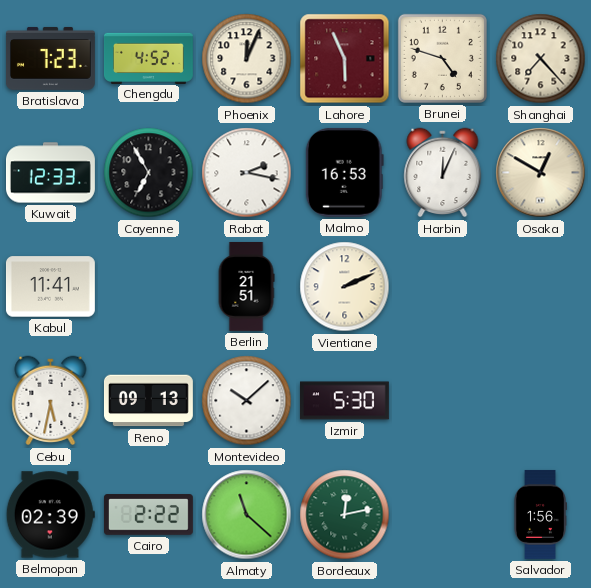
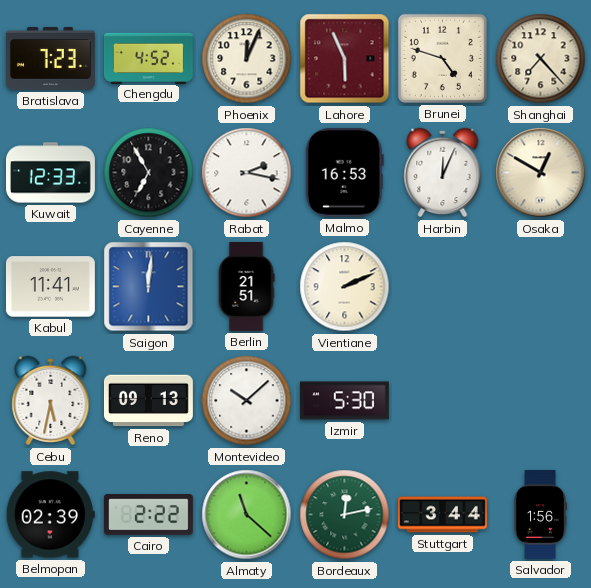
Saigon: none -> 12:01
Stuttgart: none -> 3:44
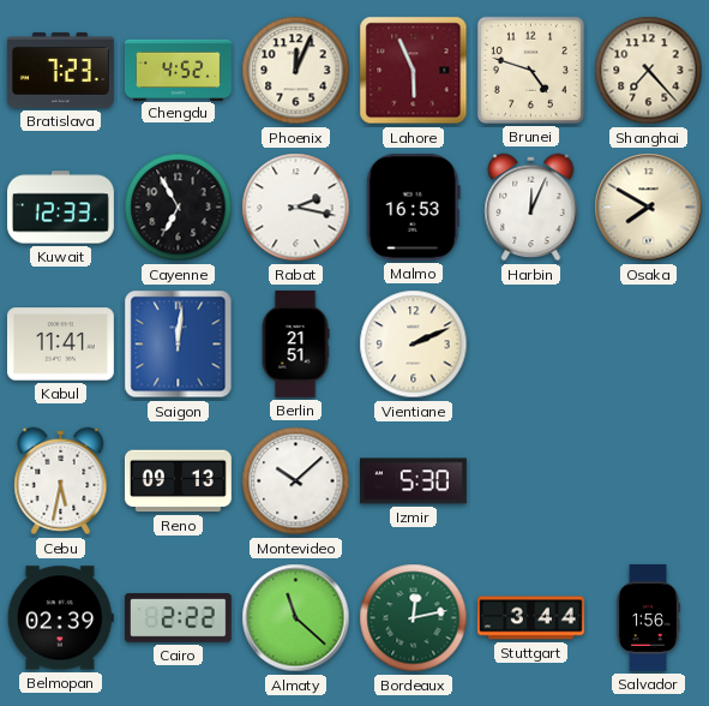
Osaka: 12:50 -> 7:50
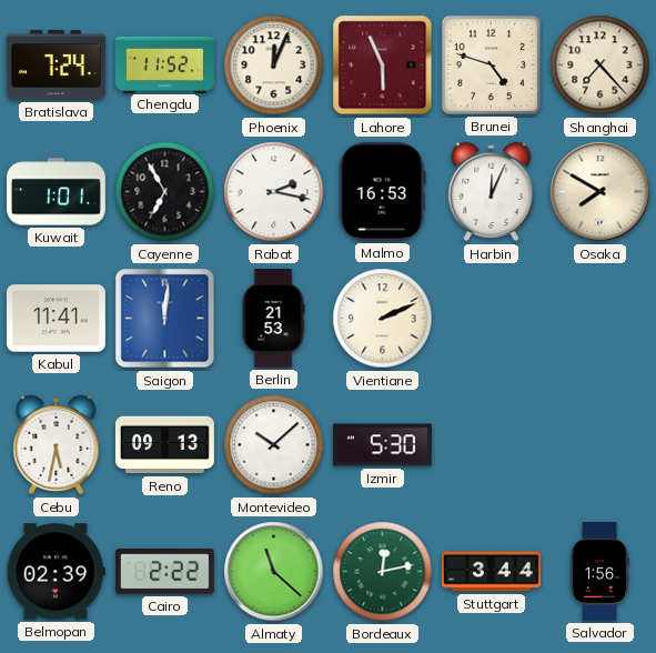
Bratislava: 7:23 -> 7:24
Chengdu: 4:52 -> 11:52
Kuwait: 12:33 -> 1:01
Berlin: 21:51 -> 21:53
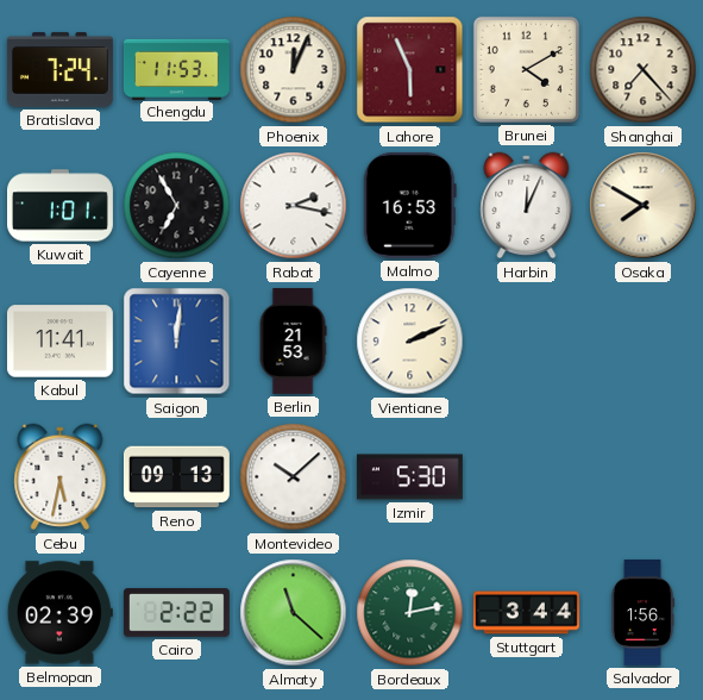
Chengdu: 11:52 -> 11:53
Brunei: 4:48 -> 4:10
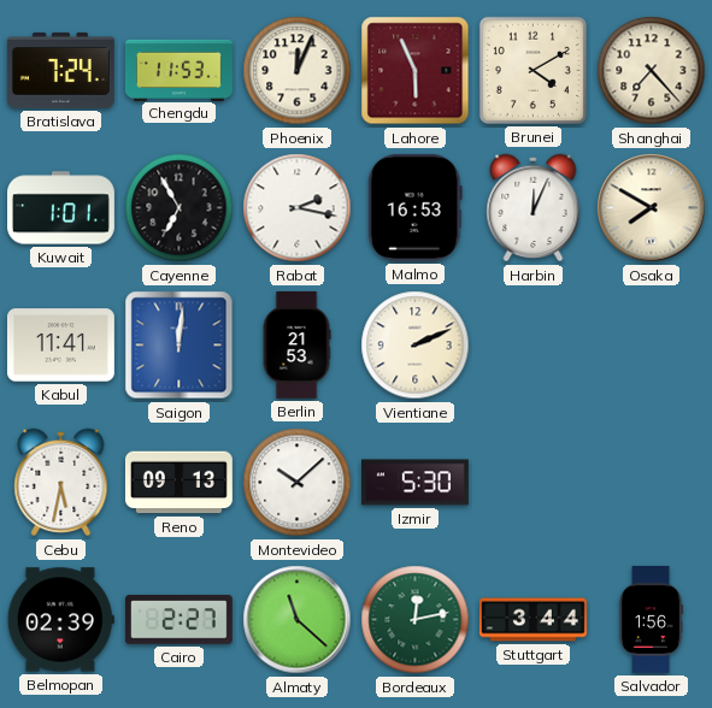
Cairo: 2:22 -> 2:27
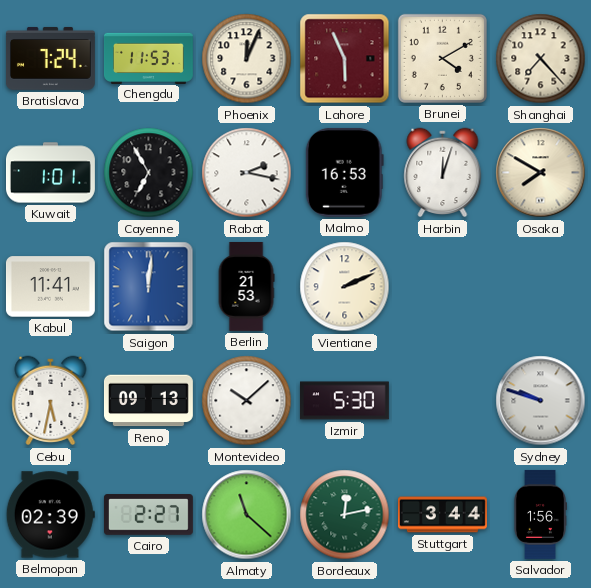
Harbin: 12:04 -> 12:03
Sydney: none -> 9:48
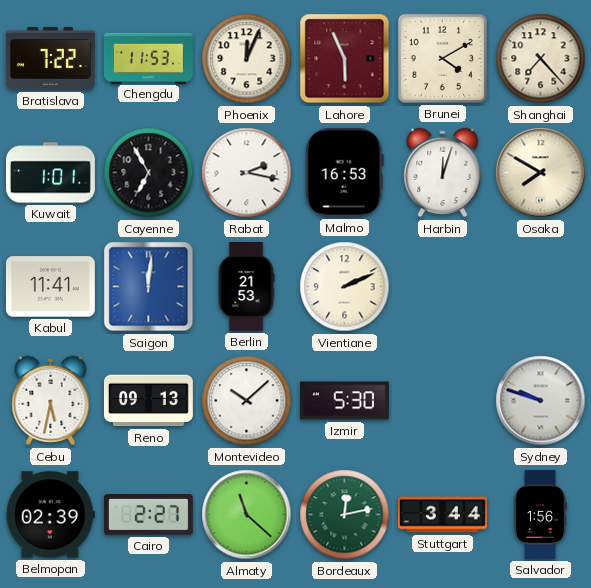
Bratislava: 7:24 -> 7:22
